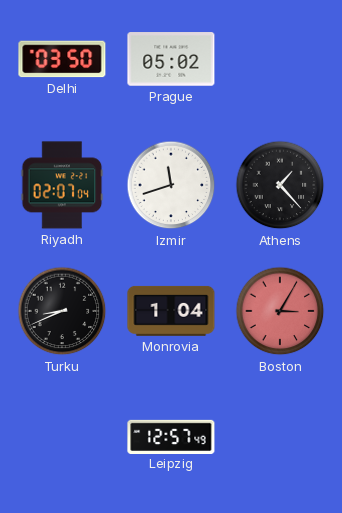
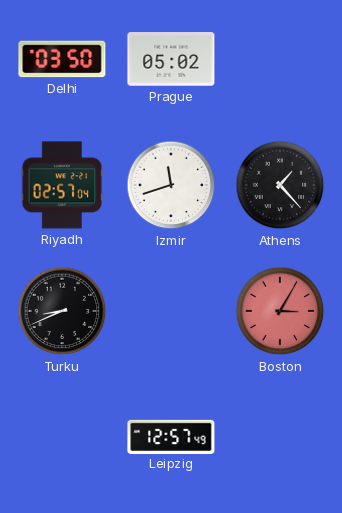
Riyadh: 02:07 -> 02:57
Monrovia: 1:04 -> none
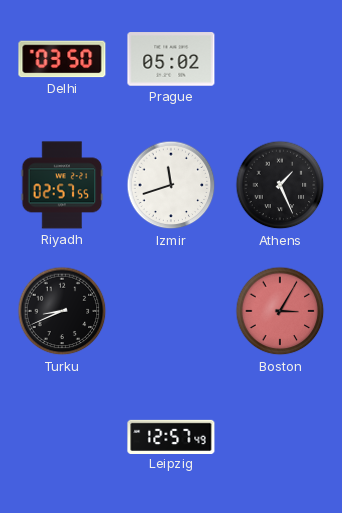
Riyadh: 02:57:04 -> 02:57:55
Athens: 1:23 -> 1:26
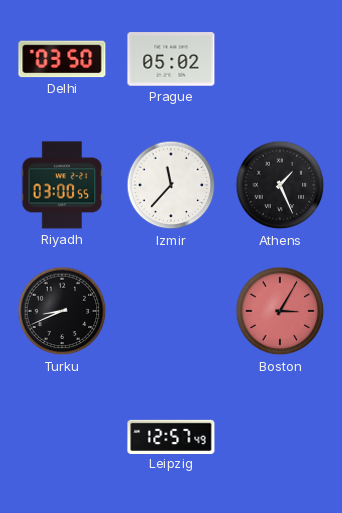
Riyadh: 02:57 -> 03:00
Izmir: 11:42 -> 11:37
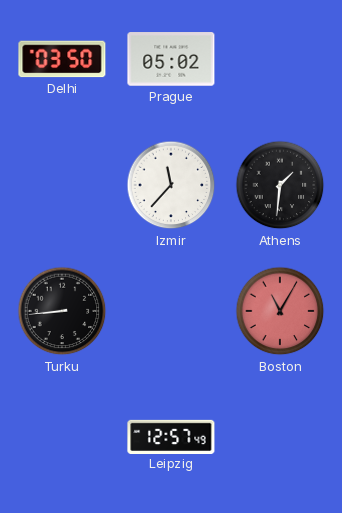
Riyadh: 03:00 -> none
Athens: 1:26 -> 1:31
Turku: 8:41 -> 8:44
Boston: 3:05 -> 11:05
